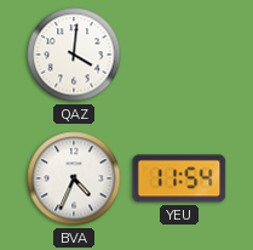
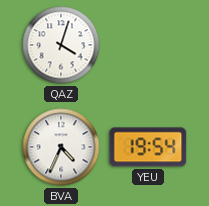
QAZ: 4:01 -> 4:03
YEU: 11:54 -> 19:54
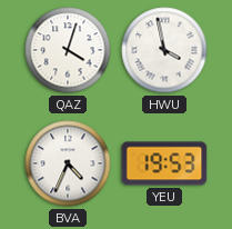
HWU: none -> 3:58
YEU: 19:54 -> 19:53
